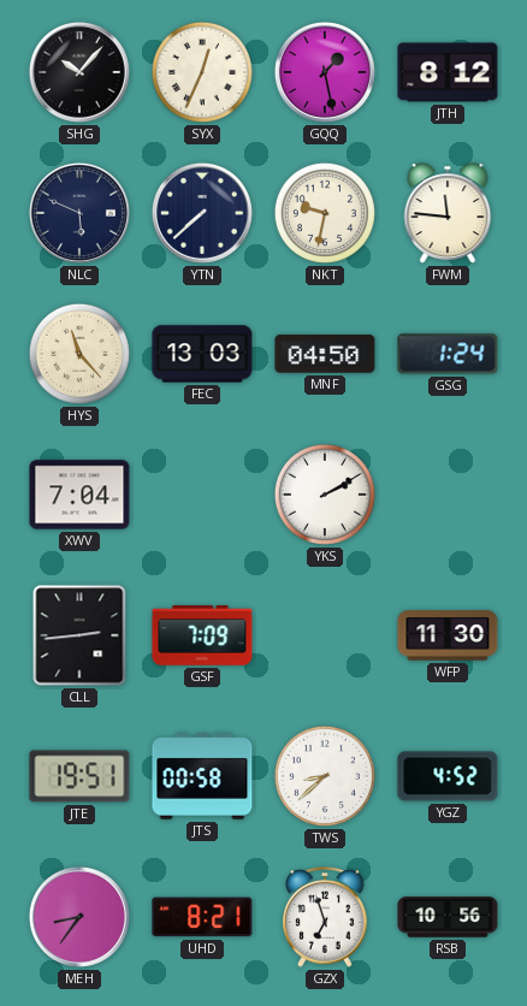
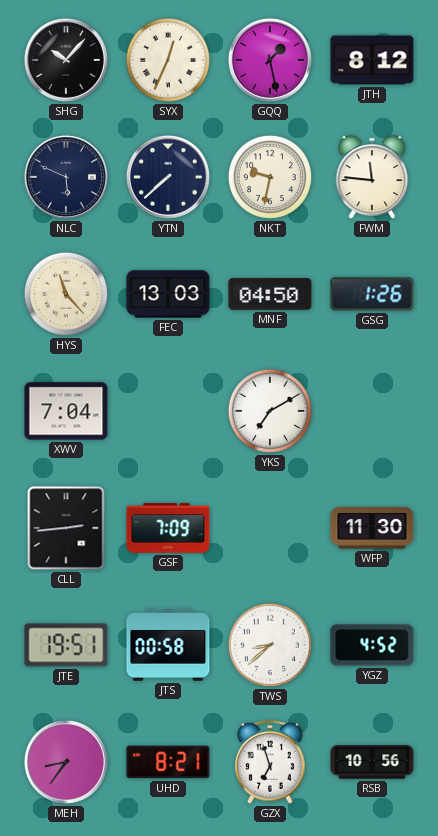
GSG: 1:24 -> 1:26
YKS: 2:10 -> 7:10
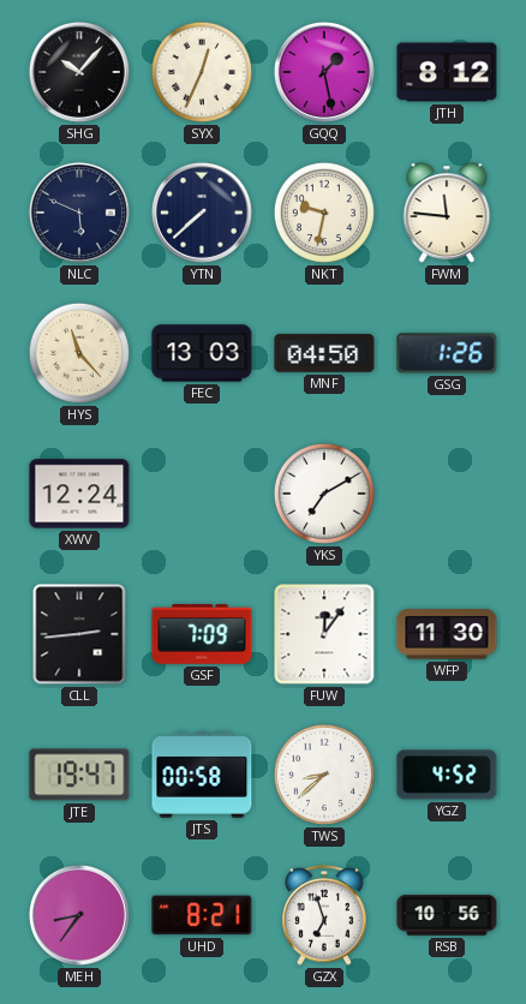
XWV: 7:04 -> 12:24
FUW: none -> 12:06
JTE: 19:51 -> 19:47
